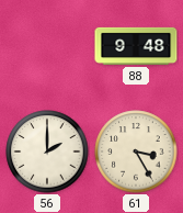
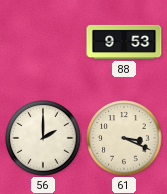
88: 9:48 -> 9:53
61: 3:25 -> 3:19
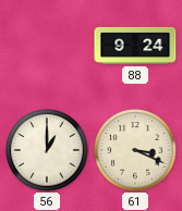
88: 9:53 -> 9:24
56: 2:00 -> 1:00
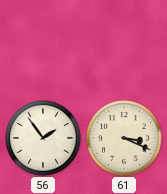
88: 9:24 -> none
56: 1:00 -> 1:54
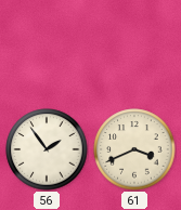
61: 3:19 -> 3:41
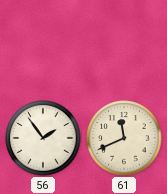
61: 3:41 -> 11:41
